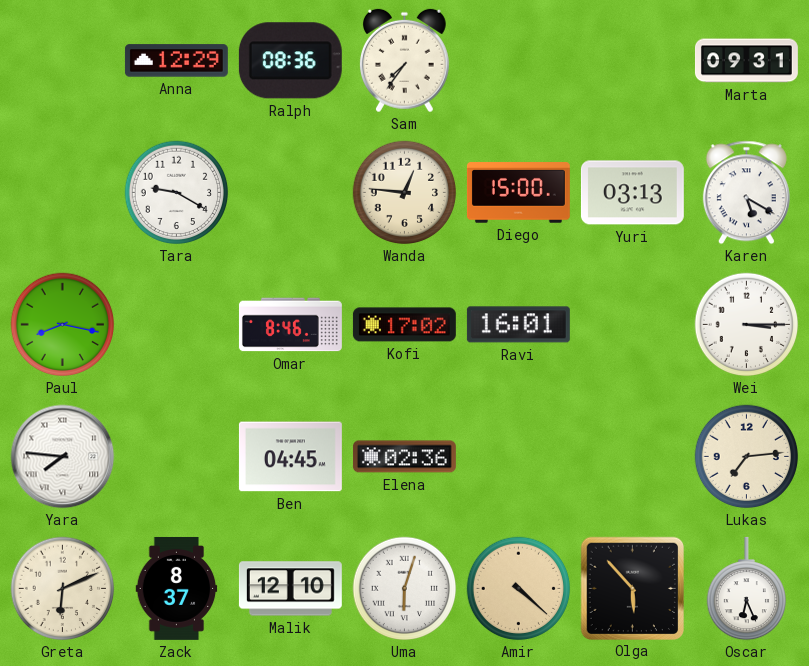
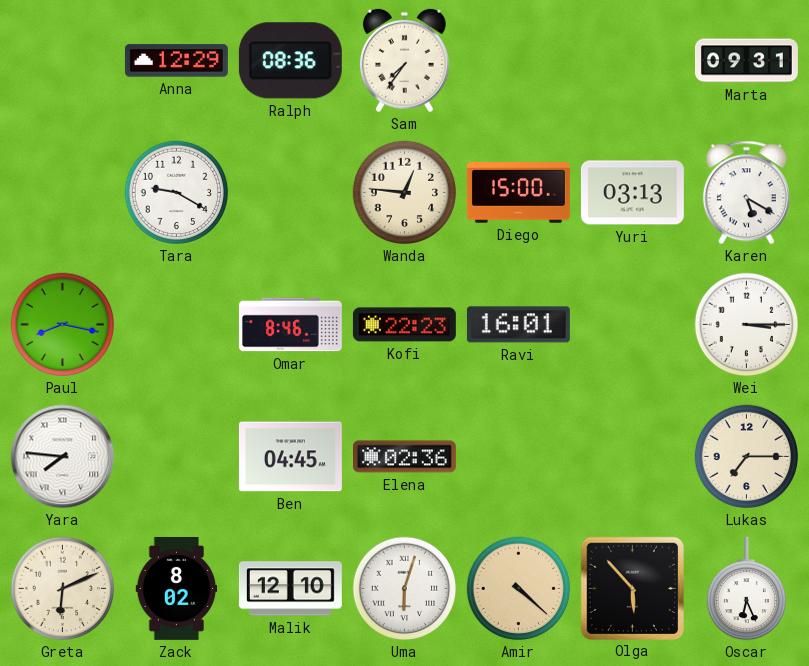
Kofi: 17:02 -> 22:23
Lukas: 7:14 -> 7:15
Zack: 8:37 -> 8:02
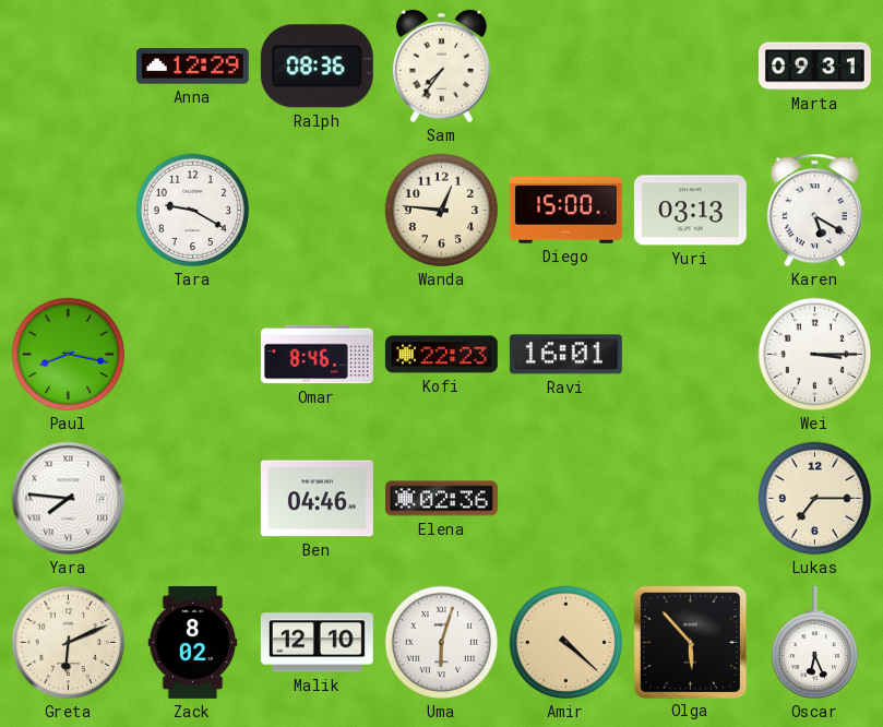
Ben: 04:45 -> 04:46
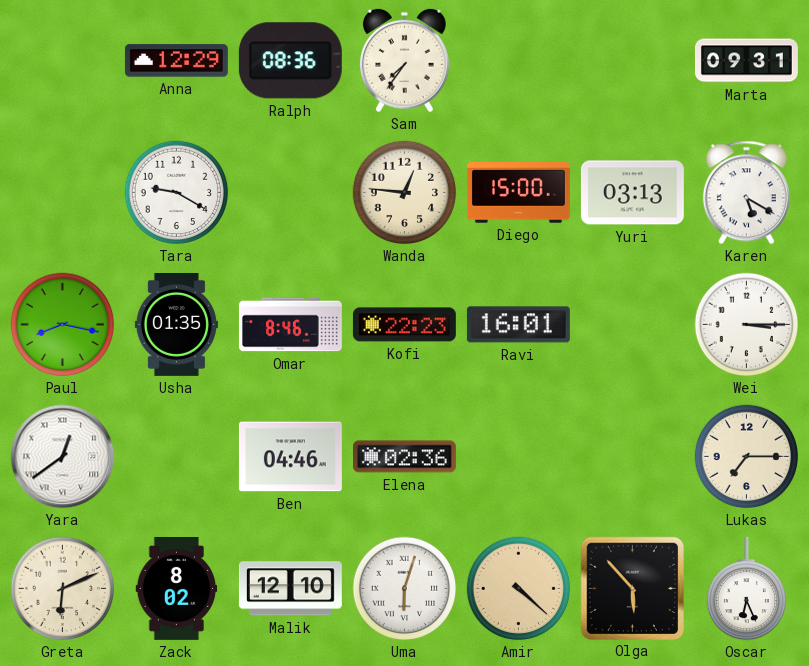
Usha: none -> 01:35
Yara: 7:46 -> 12:39
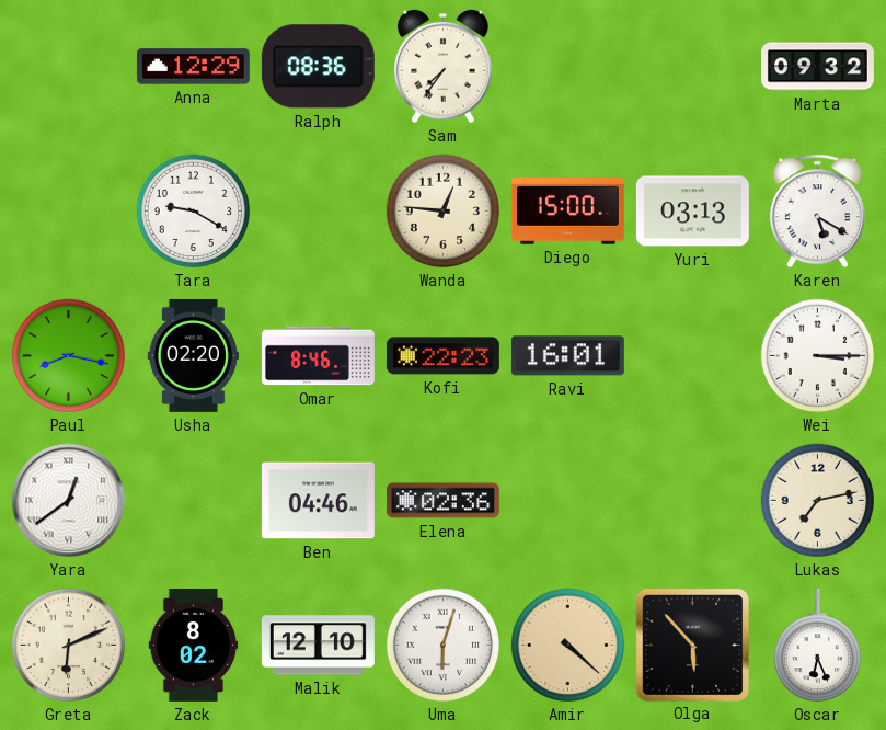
Marta: 09:31 -> 09:32
Usha: 01:35 -> 02:20
Lukas: 7:15 -> 7:13
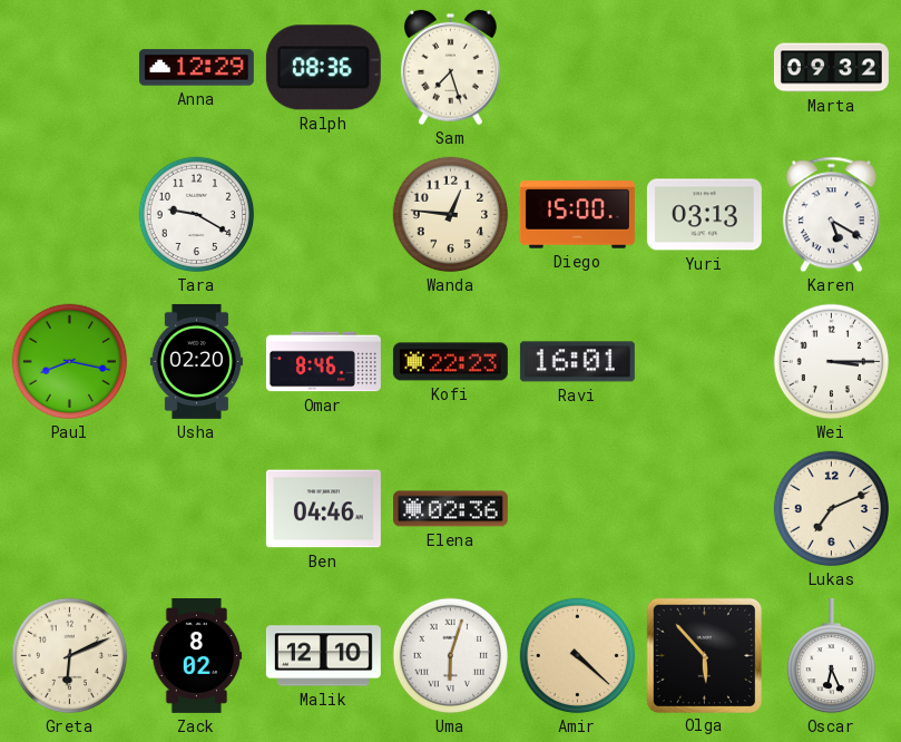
Sam: 7:36 -> 7:27
Yara: 12:39 -> none
Lukas: 7:13 -> 7:11
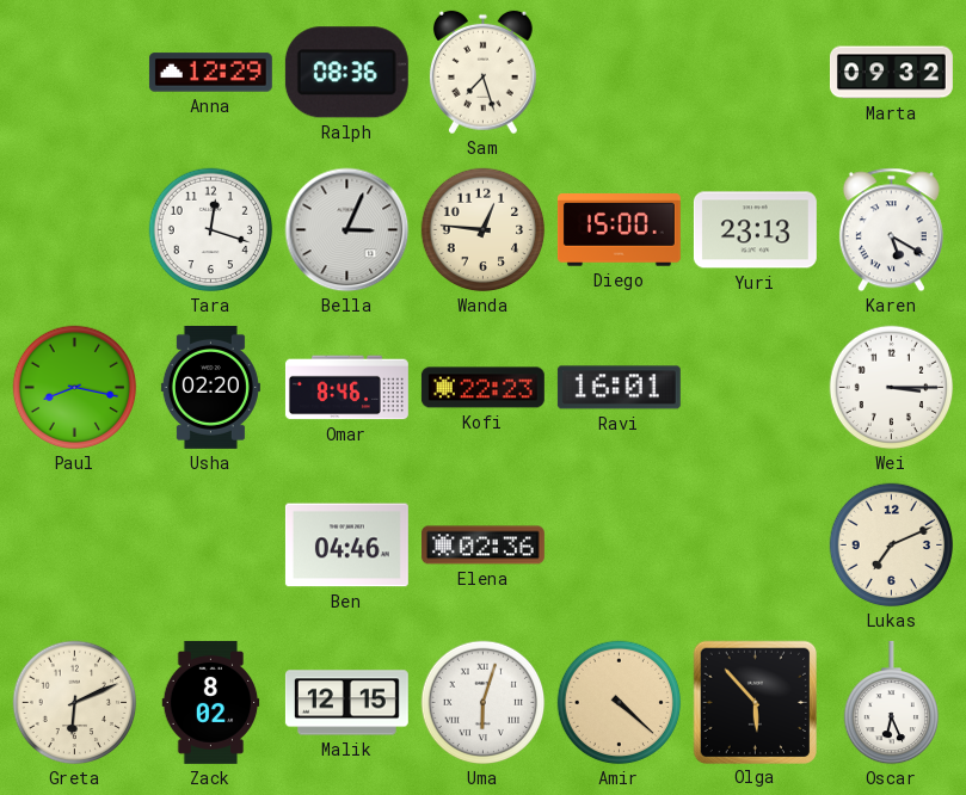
Tara: 9:20 -> 12:18
Bella: none -> 3:04
Yuri: 03:13 -> 23:13
Malik: 12:10 -> 12:15
